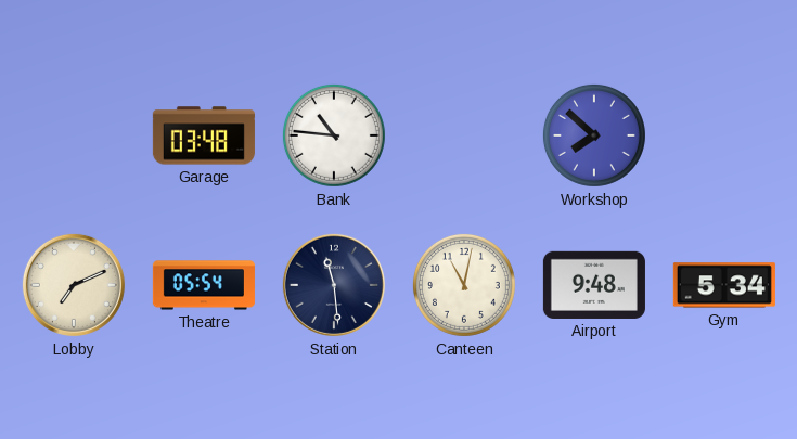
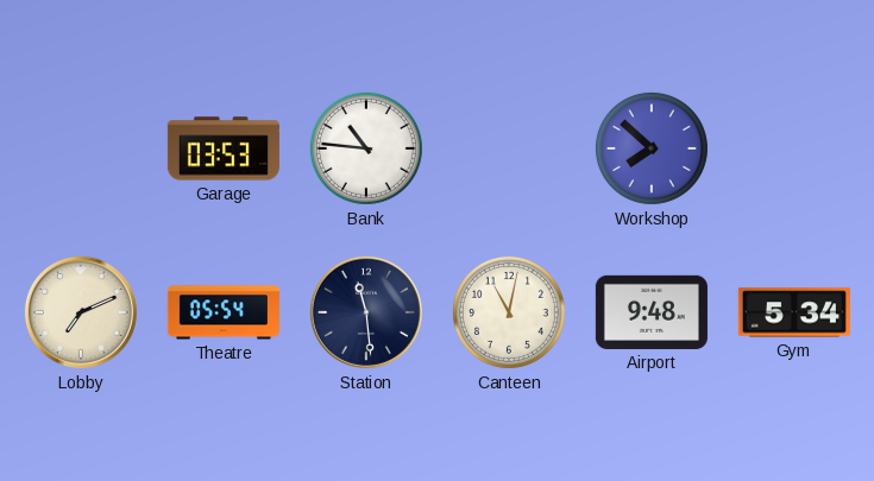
Garage: 03:48 -> 03:53
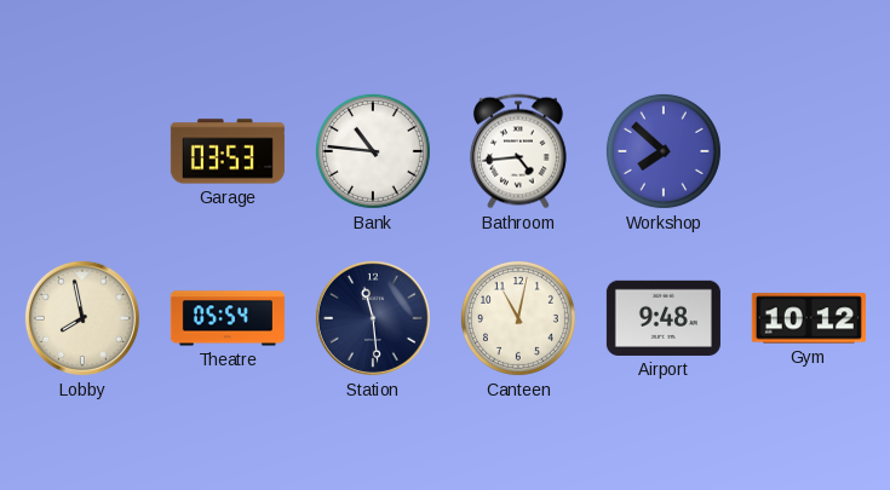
Bathroom: none -> 4:44
Lobby: 7:11 -> 7:58
Gym: 5:34 -> 10:12
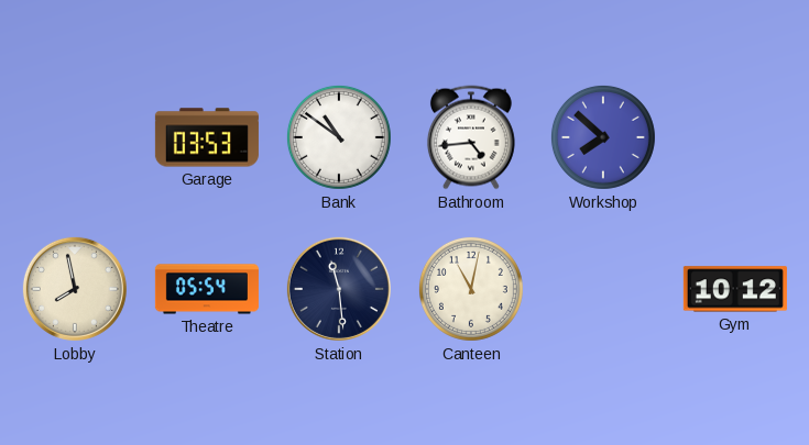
Bank: 10:46 -> 10:51
Airport: 9:48 -> none
